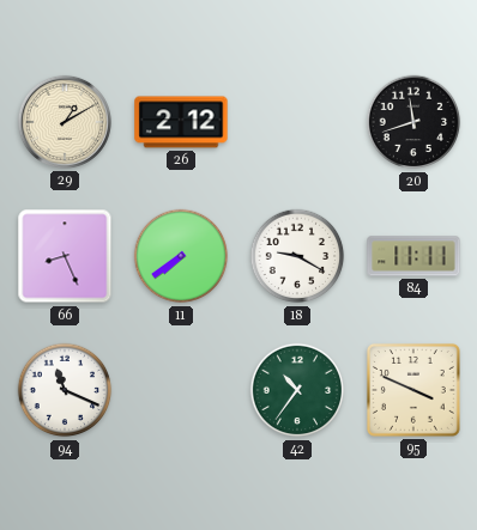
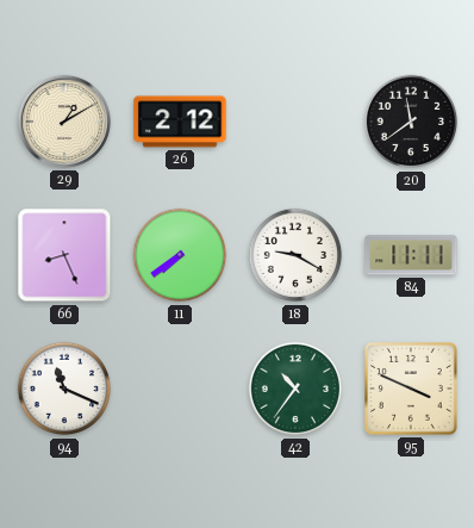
20: 11:42 -> 11:39
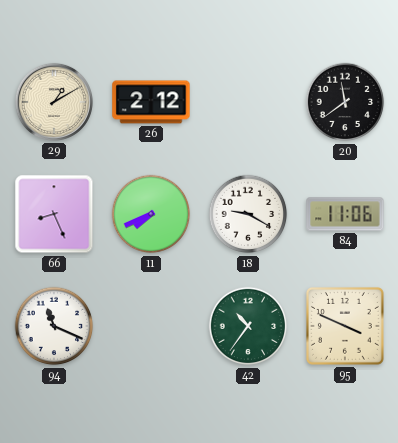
11: 7:39 -> 7:41
84: 11:11 -> 11:06
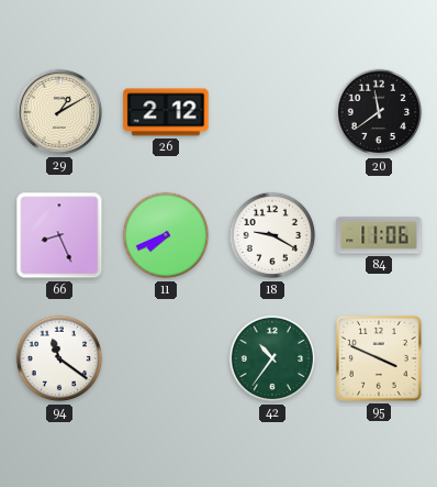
94: 11:19 -> 11:21
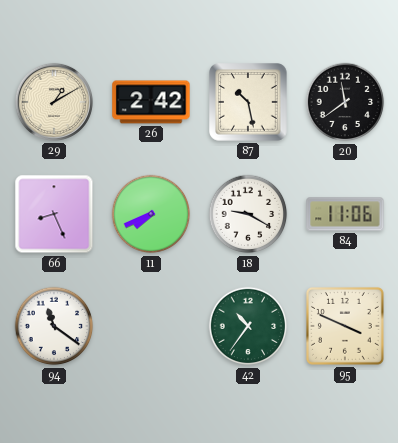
26: 2:12 -> 2:42
87: none -> 10:28
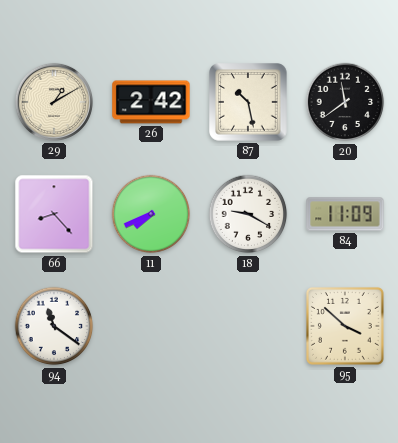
66: 8:26 -> 8:23
84: 11:06 -> 11:09
42: 10:36 -> none
95: 3:49 -> 3:52
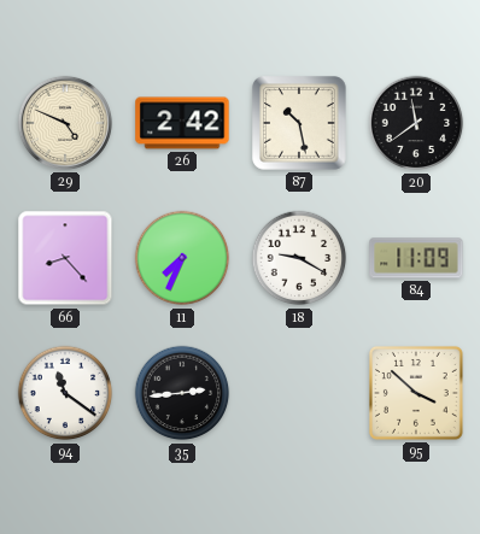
29: 1:10 -> 4:49
11: 7:41 -> 7:34
35: none -> 2:44
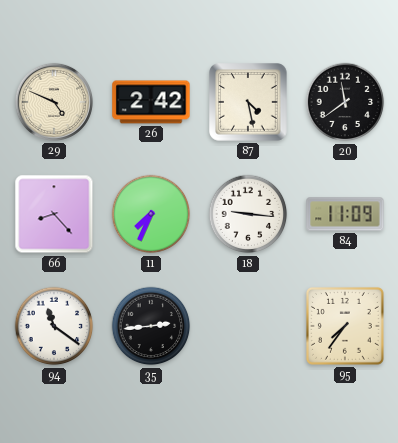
87: 10:28 -> 4:28
18: 9:20 -> 9:16
95: 3:52 -> 7:36
